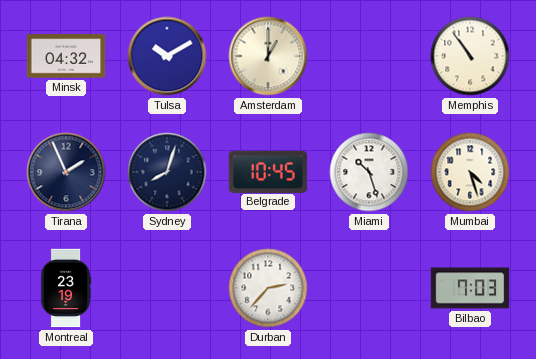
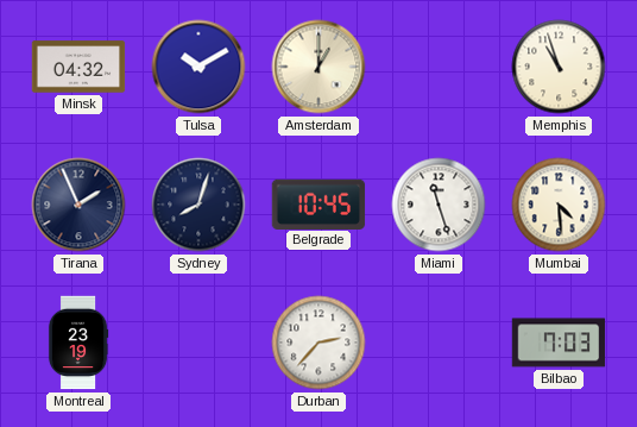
Memphis: 10:54 -> 10:57
Miami: 10:27 -> 11:27
Mumbai: 4:27 -> 4:29
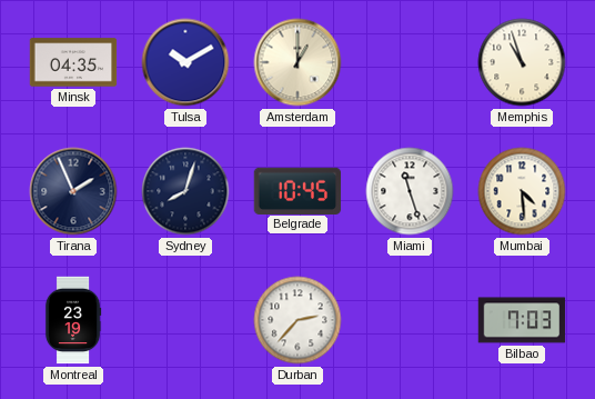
Minsk: 04:32 -> 04:35
